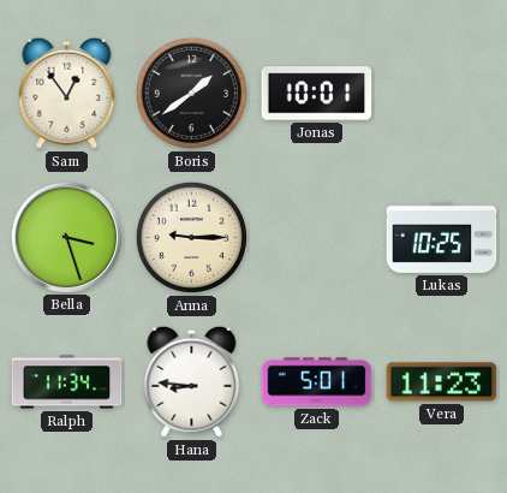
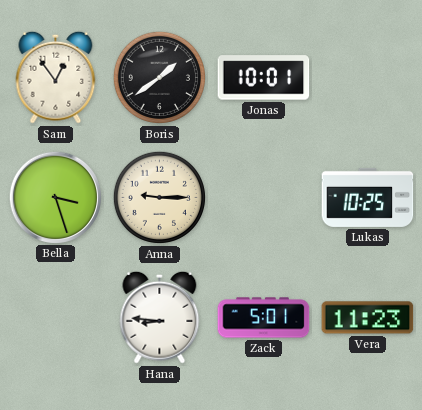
Ralph: 11:34 -> none
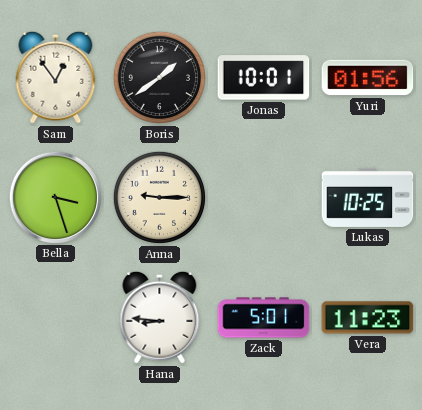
Yuri: none -> 01:56
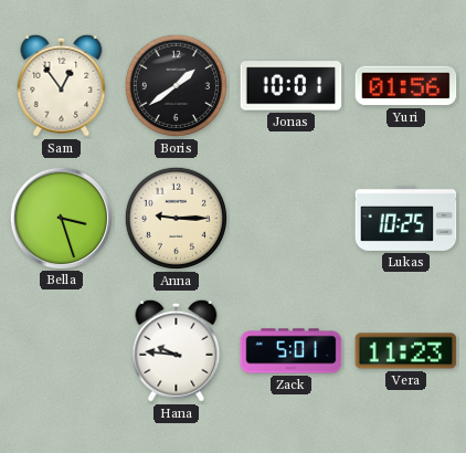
Hana: 8:46 -> 9:46
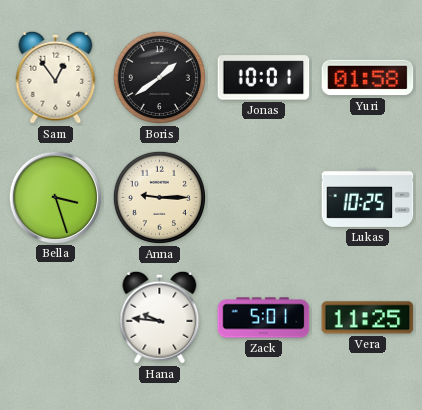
Yuri: 01:56 -> 01:58
Vera: 11:23 -> 11:25
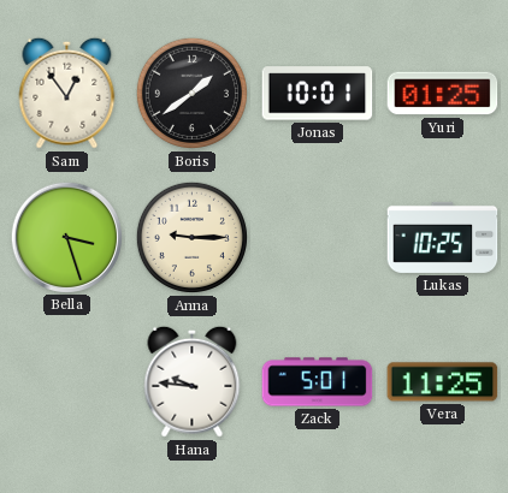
Yuri: 01:58 -> 01:25
